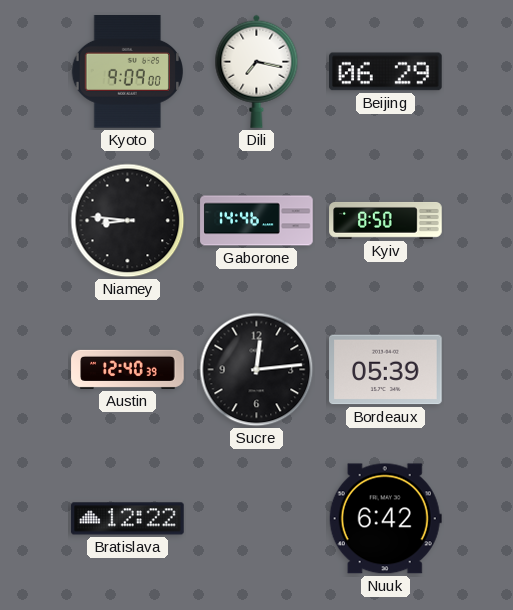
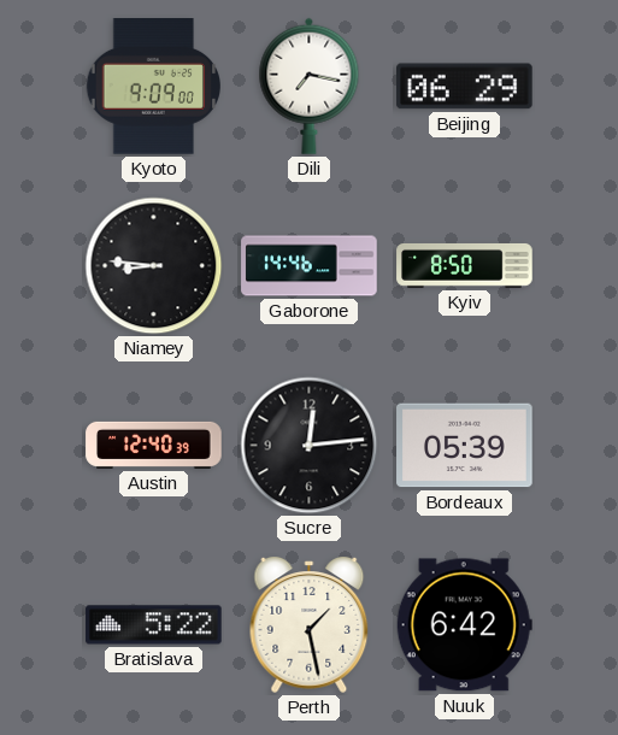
Bratislava: 12:22 -> 5:22
Perth: none -> 1:28
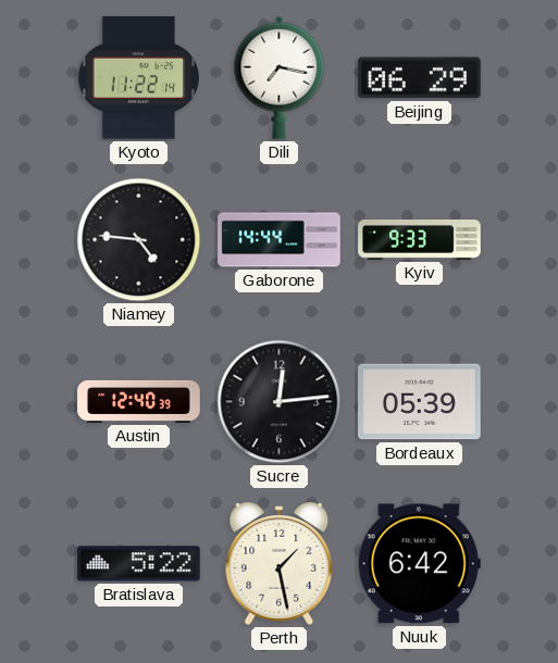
Kyoto: 9:09 -> 11:22
Niamey: 8:46 -> 4:46
Gaborone: 14:46 -> 14:44
Kyiv: 8:50 -> 9:33
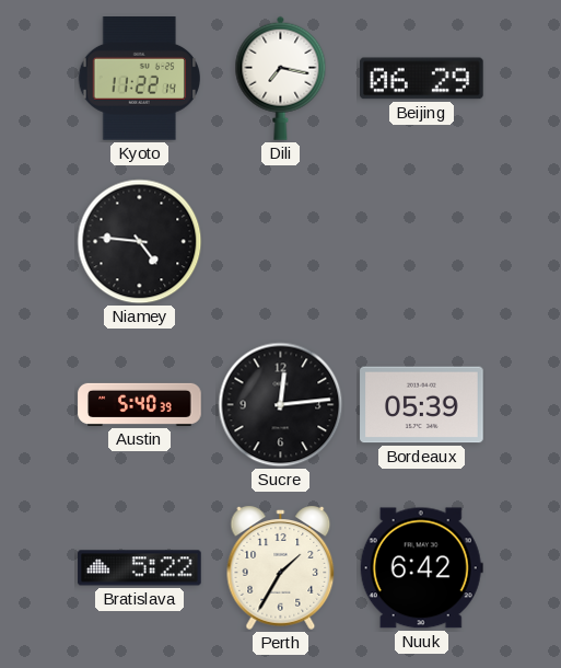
Gaborone: 14:44 -> none
Kyiv: 9:33 -> none
Austin: 12:40 -> 5:40
Perth: 1:28 -> 1:35
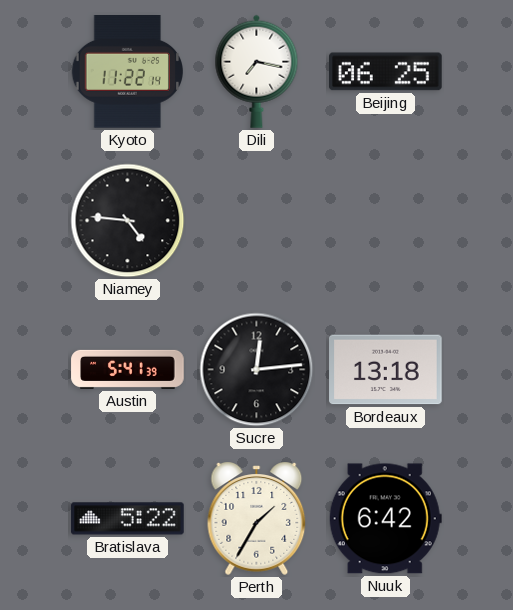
Beijing: 06:29 -> 06:25
Austin: 5:40 -> 5:41
Bordeaux: 05:39 -> 13:18
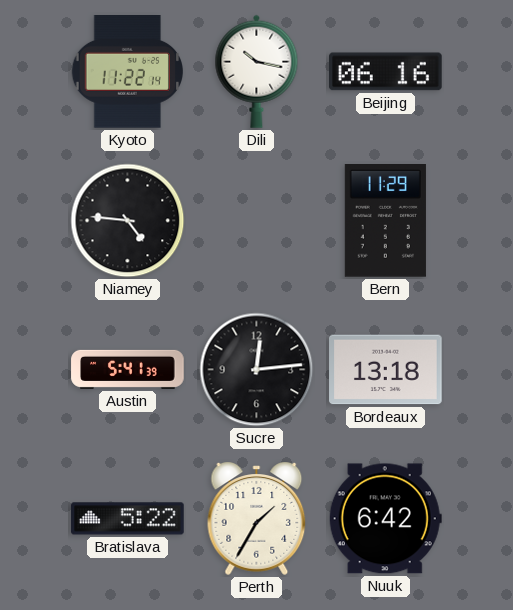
Dili: 7:17 -> 10:17
Beijing: 06:25 -> 06:16
Bern: none -> 11:29
